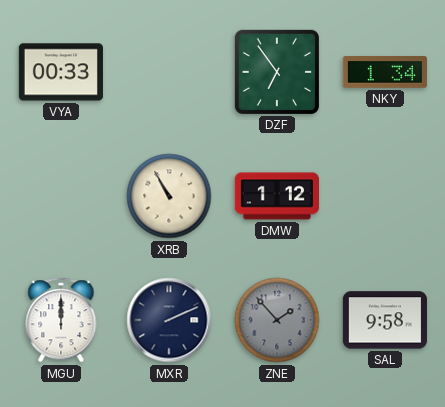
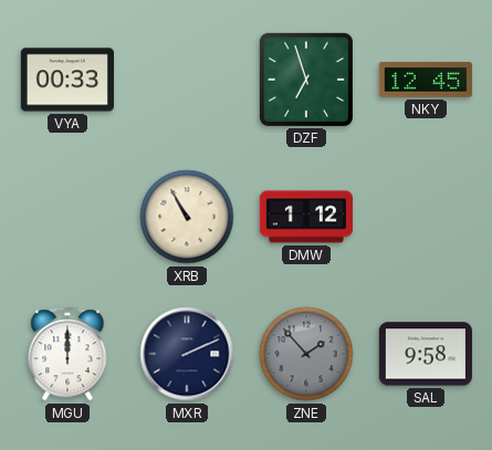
DZF: 6:54 -> 6:57
NKY: 1:34 -> 12:45
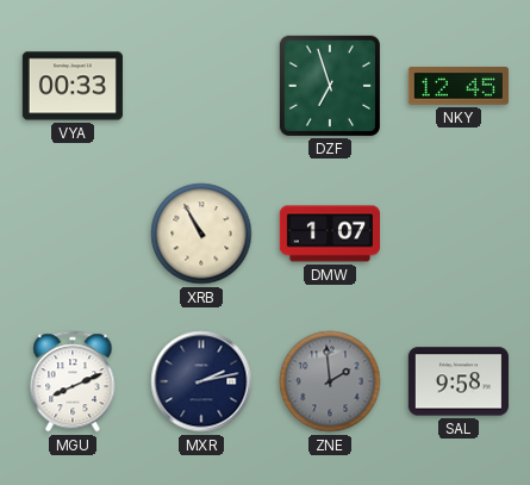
DMW: 1:12 -> 1:07
MGU: 12:00 -> 8:11
MXR: 2:11 -> 2:13
ZNE: 1:53 -> 1:59
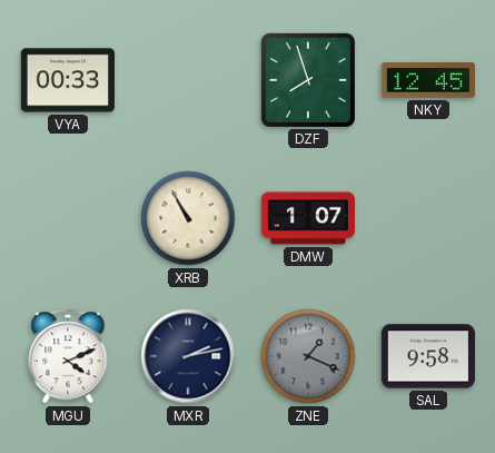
DZF: 6:57 -> 7:57
MGU: 8:11 -> 4:11
ZNE: 1:59 -> 1:19
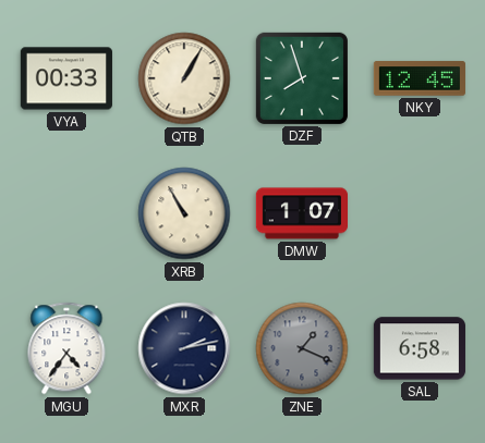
QTB: none -> 1:05
MGU: 4:11 -> 4:36
SAL: 9:58 -> 6:58
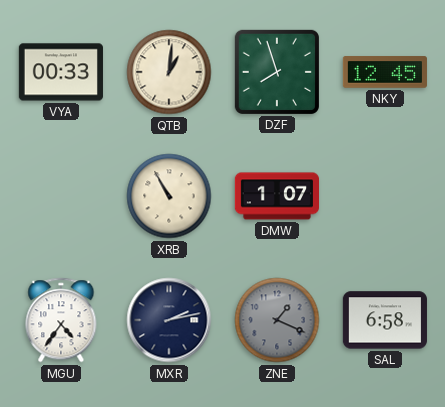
QTB: 1:05 -> 1:01
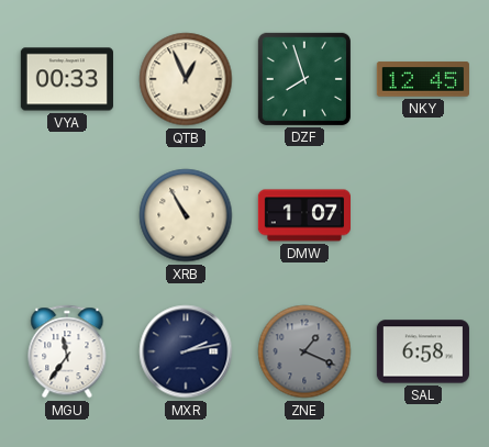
QTB: 1:01 -> 12:56
MGU: 4:36 -> 11:36
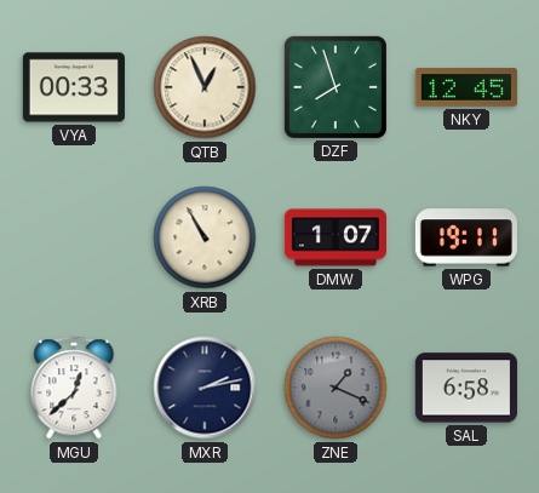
WPG: none -> 19:11
MGU: 11:36 -> 12:38
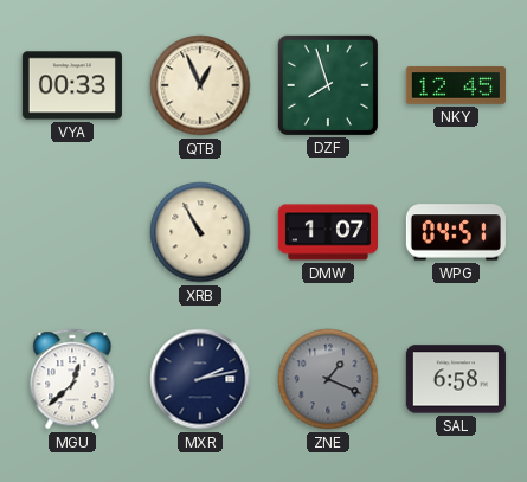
WPG: 19:11 -> 04:51
